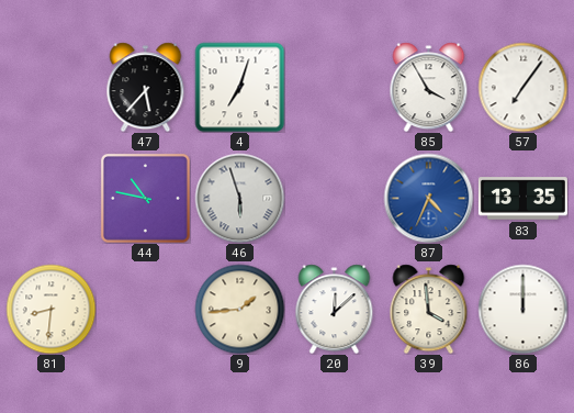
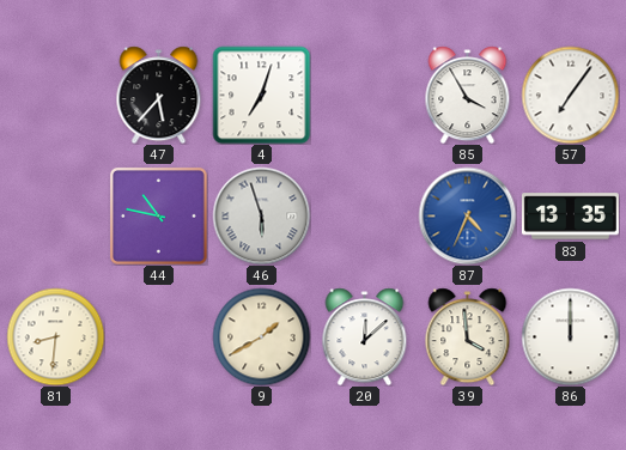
9: 1:44 -> 1:40
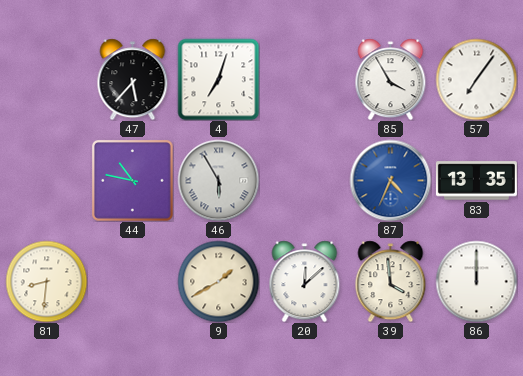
46: 5:57 -> 5:55
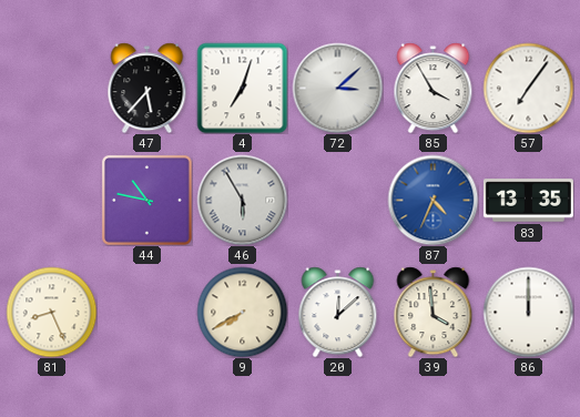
72: none -> 3:08
81: 8:31 -> 8:26
9: 1:40 -> 7:40
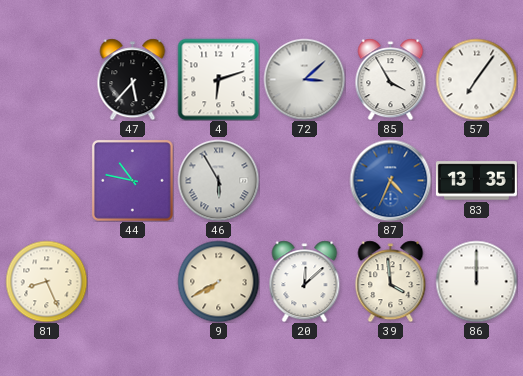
4: 7:03 -> 6:12
